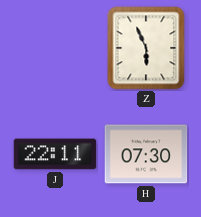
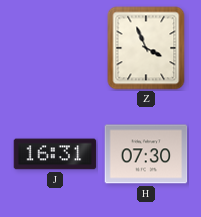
Z: 5:56 -> 3:56
J: 22:11 -> 16:31
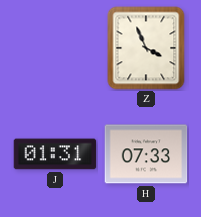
J: 16:31 -> 01:31
H: 07:30 -> 07:33
